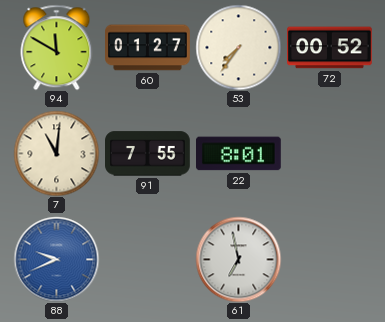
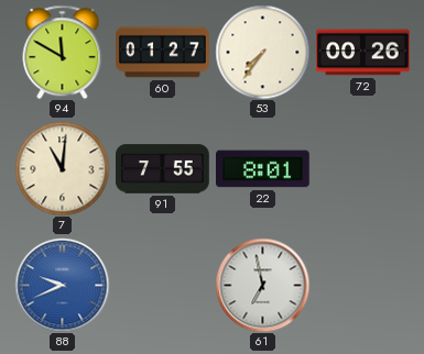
72: 00:52 -> 00:26
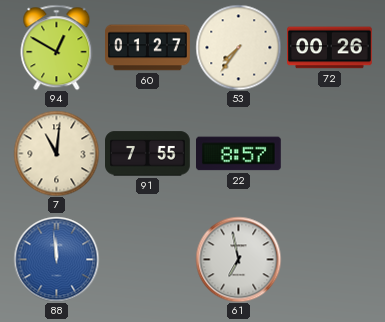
94: 11:50 -> 12:50
22: 8:01 -> 8:57
88: 9:41 -> 11:59
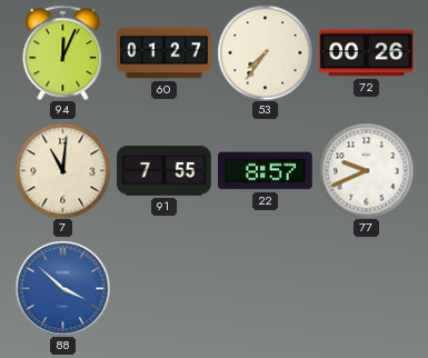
94: 12:50 -> 12:04
77: none -> 9:41
88: 11:59 -> 3:52
61: 6:58 -> none
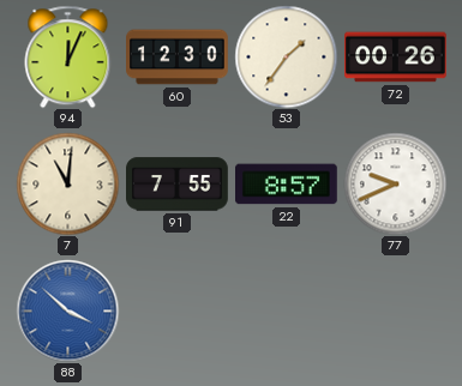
60: 01:27 -> 12:30
53: 7:36 -> 1:36
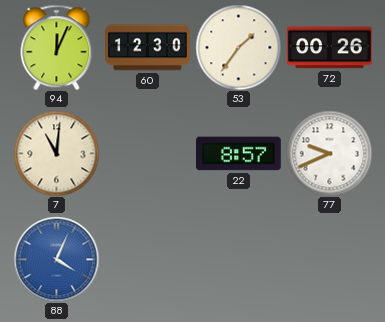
91: 7:55 -> none
88: 3:52 -> 4:04
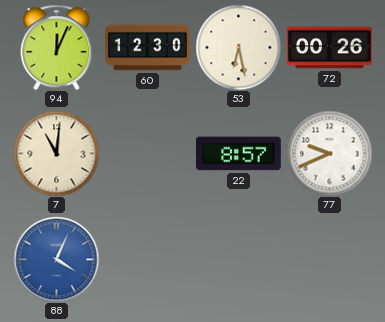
53: 1:36 -> 6:28
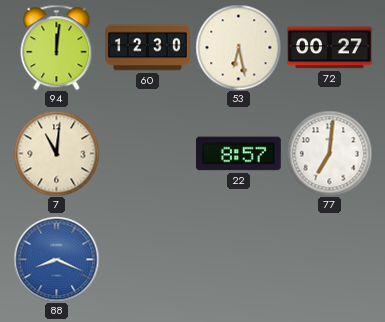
94: 12:04 -> 12:01
72: 00:26 -> 00:27
77: 9:41 -> 7:01
88: 4:04 -> 8:19
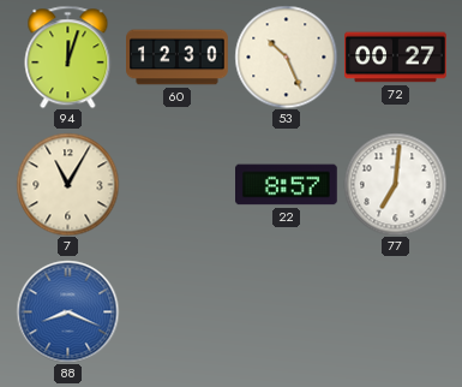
94: 12:01 -> 12:03
53: 6:28 -> 10:26
7: 11:01 -> 11:05
